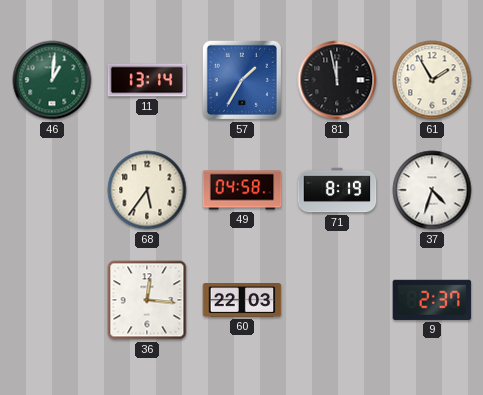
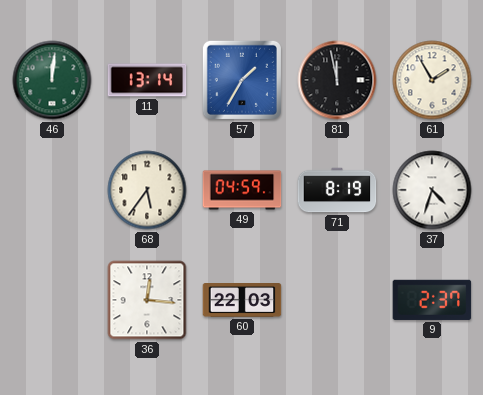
46: 1:01 -> 12:01
49: 04:58 -> 04:59
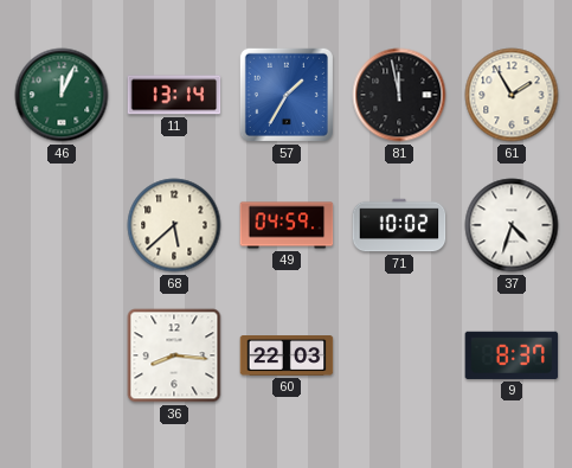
46: 12:01 -> 12:04
68: 5:36 -> 5:38
71: 8:19 -> 10:02
36: 12:16 -> 8:16
9: 2:37 -> 8:37
